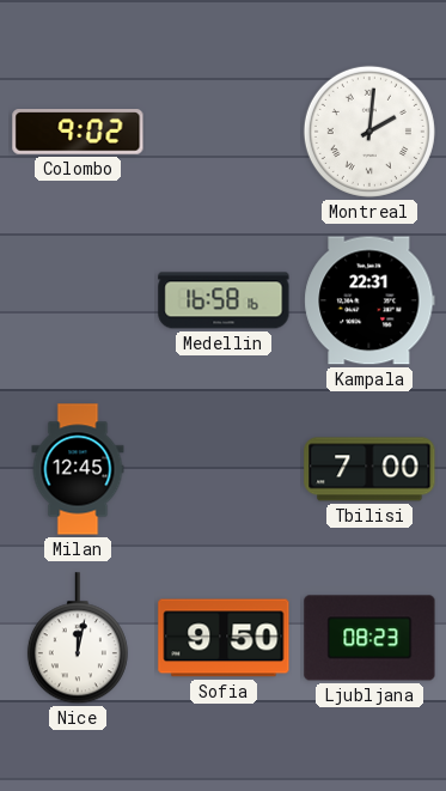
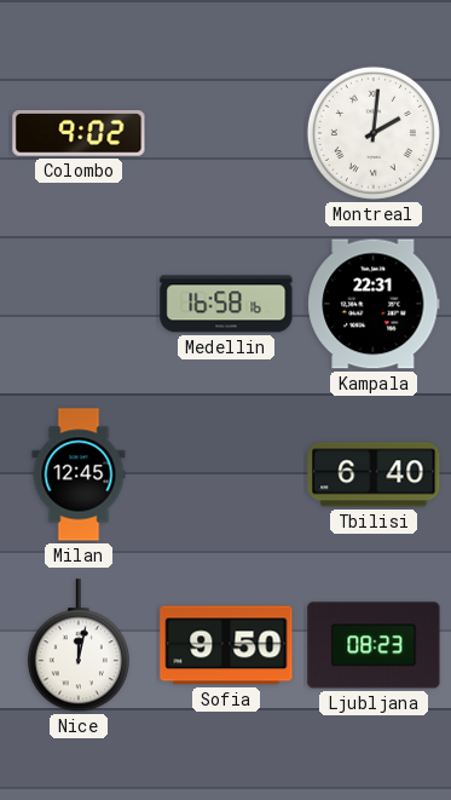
Tbilisi: 7:00 -> 6:40
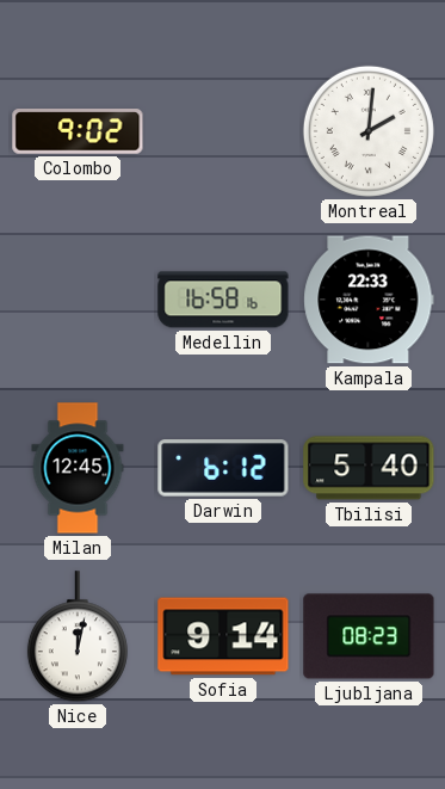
Kampala: 22:31 -> 22:33
Darwin: none -> 6:12
Tbilisi: 6:40 -> 5:40
Sofia: 9:50 -> 9:14
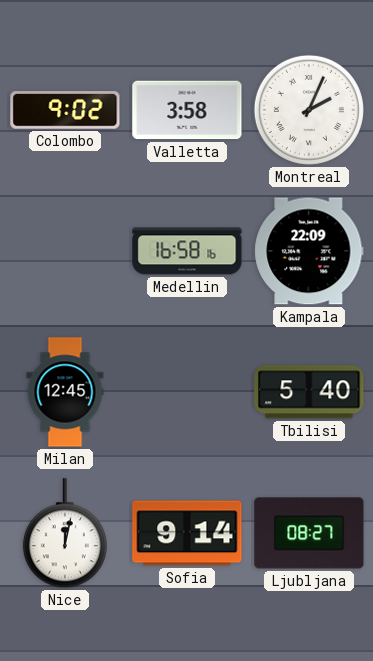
Valletta: none -> 3:58
Montreal: 2:01 -> 2:04
Kampala: 22:33 -> 22:09
Darwin: 6:12 -> none
Ljubljana: 08:23 -> 08:27
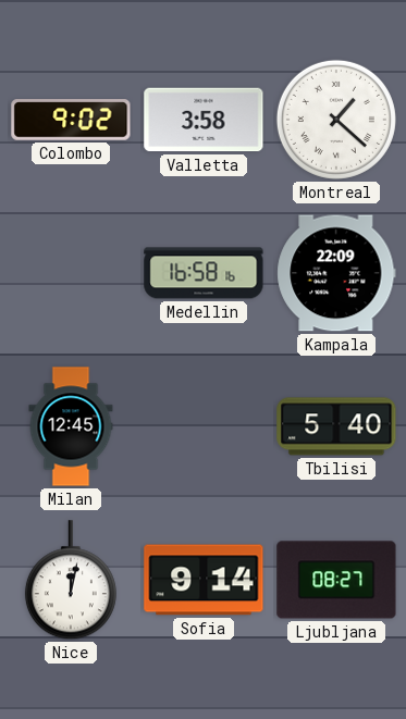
Montreal: 2:04 -> 1:22
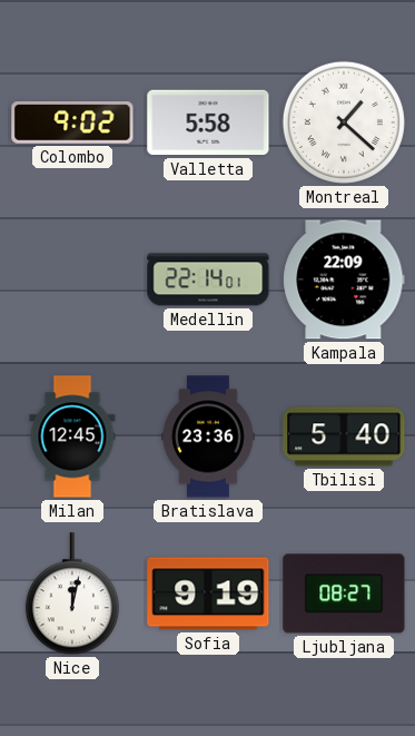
Valletta: 3:58 -> 5:58
Medellin: 16:58 -> 22:14
Bratislava: none -> 23:36
Sofia: 9:14 -> 9:19
